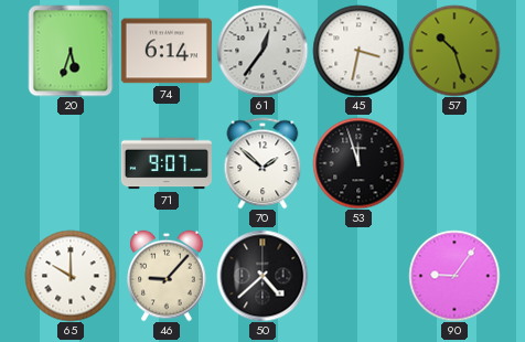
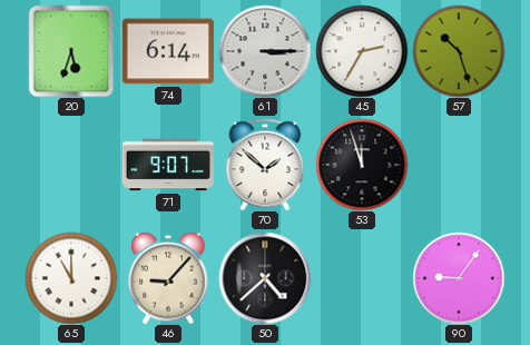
61: 12:36 -> 3:15
45: 3:32 -> 2:35
65: 10:00 -> 11:00
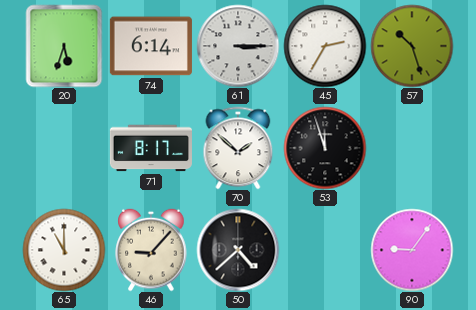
71: 9:07 -> 8:17
